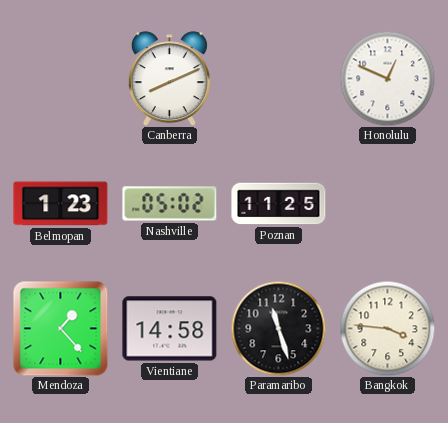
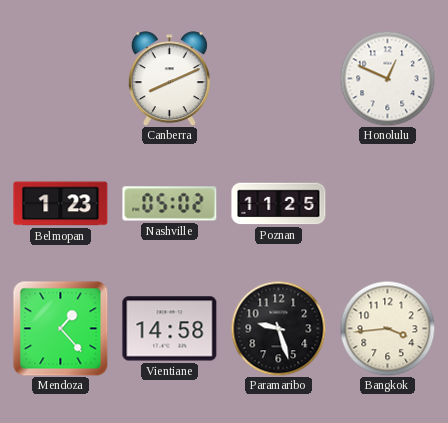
Paramaribo: 11:27 -> 9:27
Bangkok: 3:46 -> 3:44
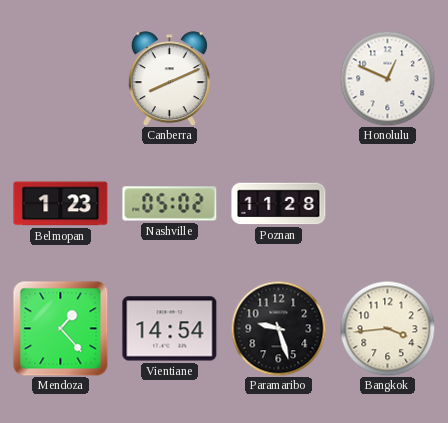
Poznan: 11:25 -> 11:28
Vientiane: 14:58 -> 14:54
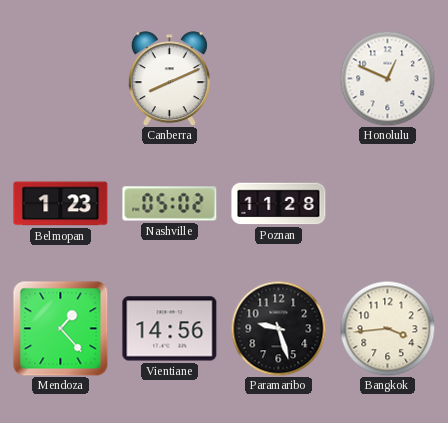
Vientiane: 14:54 -> 14:56
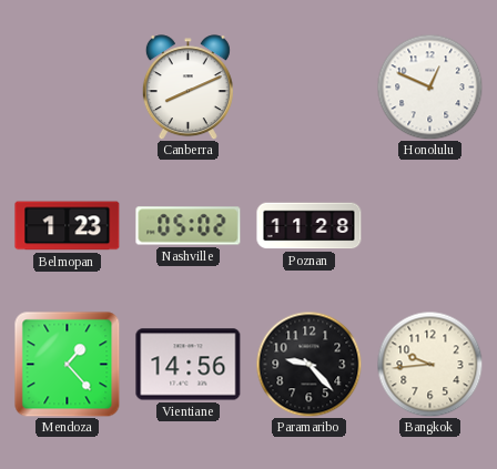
Paramaribo: 9:27 -> 9:23
Bangkok: 3:44 -> 9:44
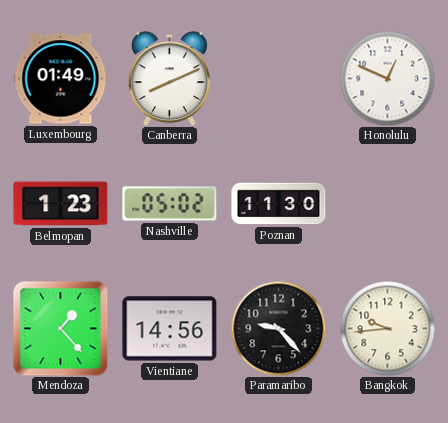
Luxembourg: none -> 01:49
Poznan: 11:28 -> 11:30
